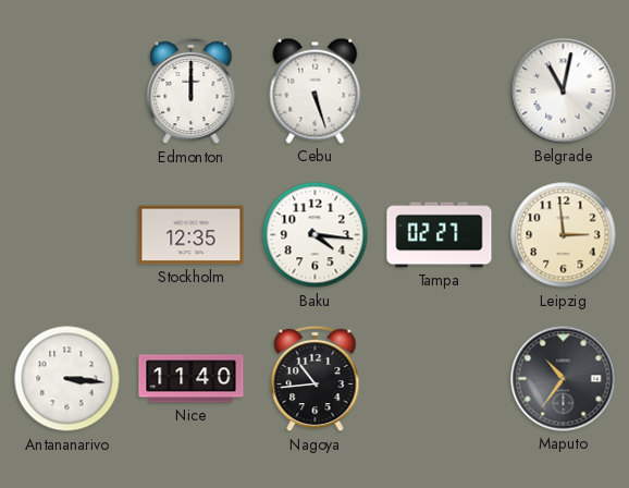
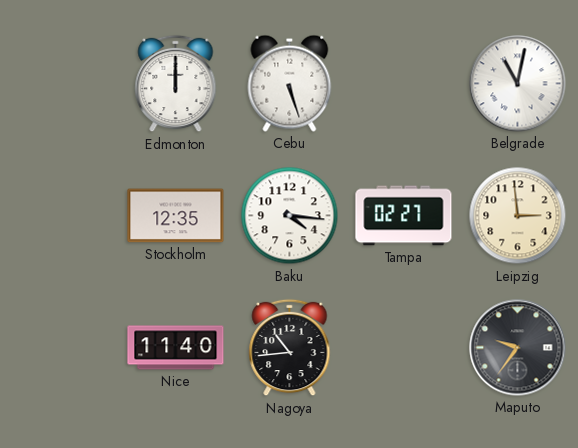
Antananarivo: 3:16 -> none
Maputo: 10:36 -> 9:36
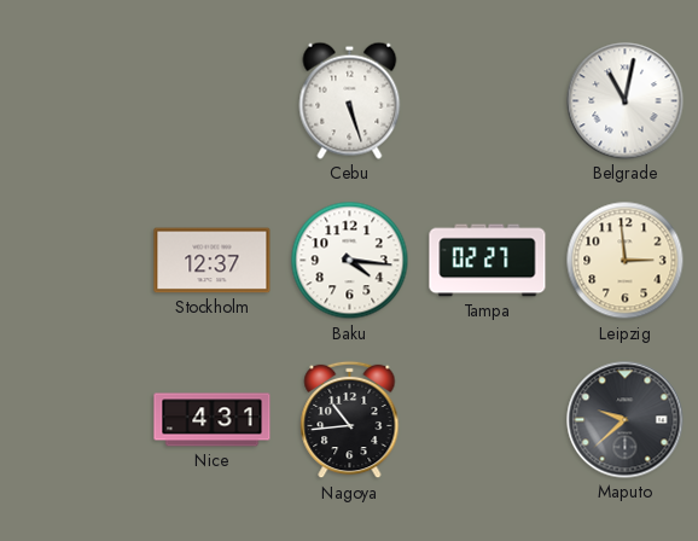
Edmonton: 12:00 -> none
Stockholm: 12:35 -> 12:37
Nice: 11:40 -> 4:31
Maputo: 9:36 -> 9:38
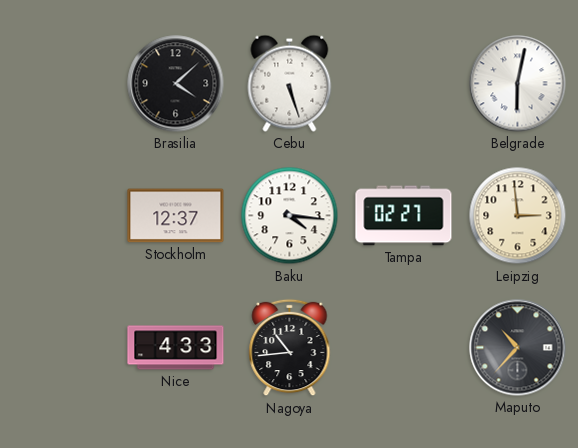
Brasilia: none -> 4:08
Belgrade: 11:02 -> 6:02
Nice: 4:31 -> 4:33
Maputo: 9:38 -> 10:37
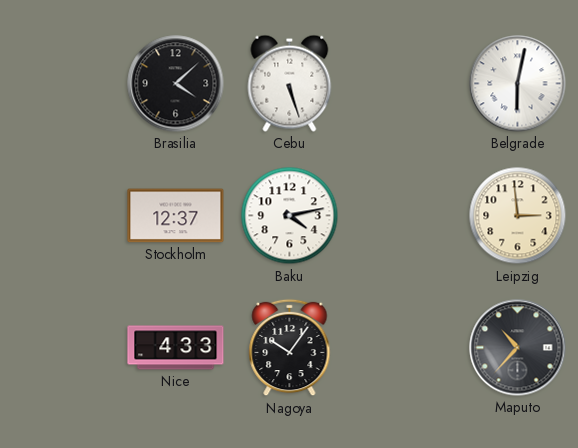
Baku: 4:16 -> 4:13
Tampa: 02:27 -> none
Nagoya: 10:44 -> 10:06
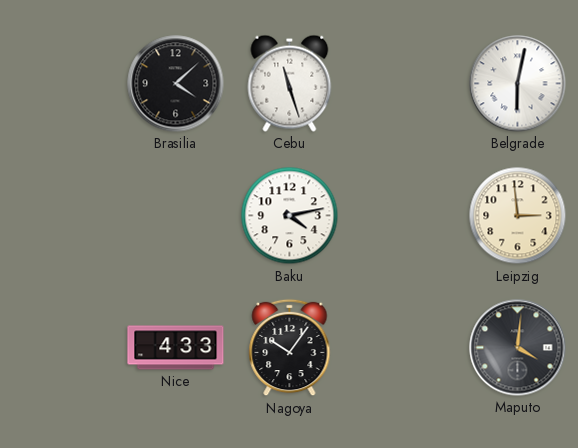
Cebu: 5:27 -> 11:27
Stockholm: 12:37 -> none
Maputo: 10:37 -> 4:01
